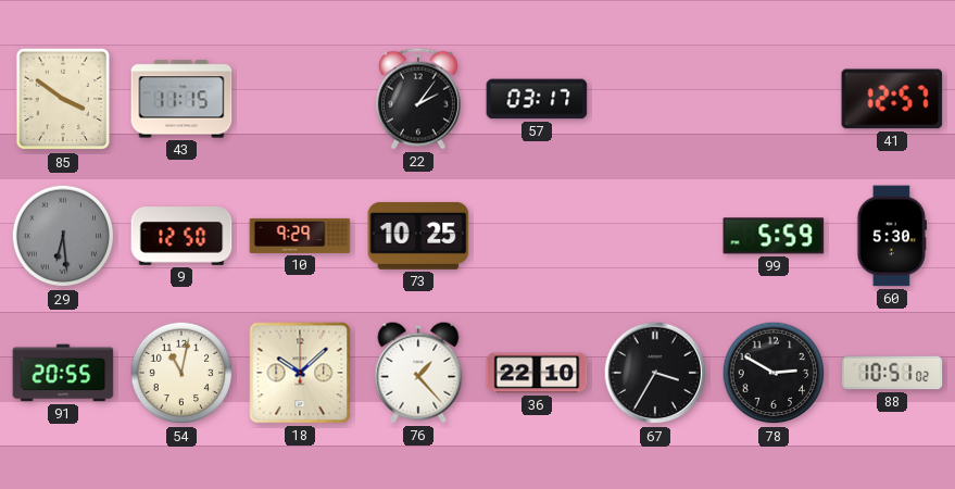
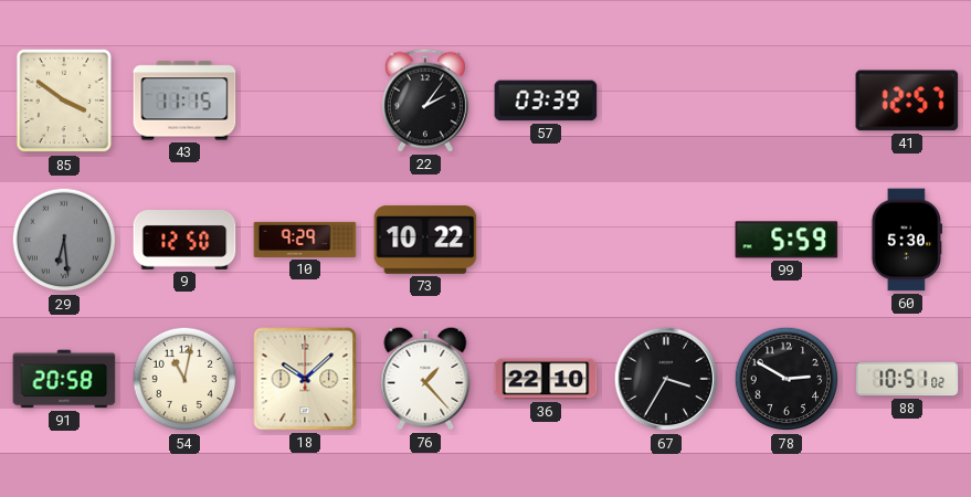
57: 03:17 -> 03:39
73: 10:25 -> 10:22
91: 20:55 -> 20:58
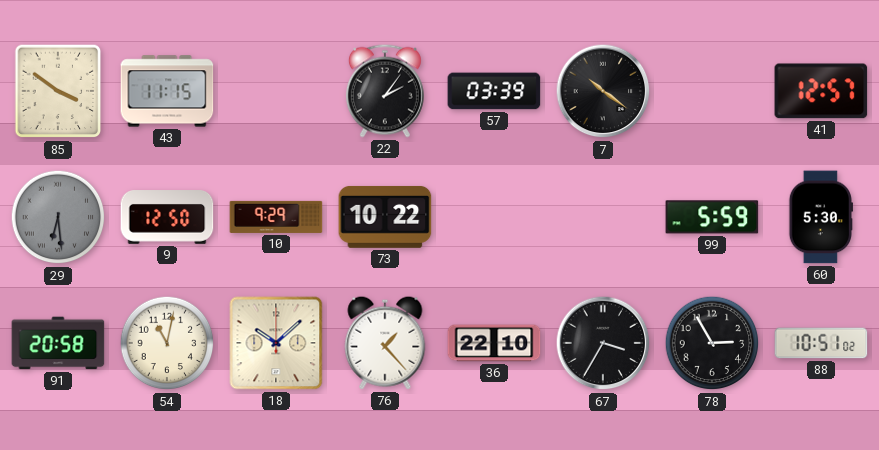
7: none -> 10:21
78: 2:50 -> 2:55
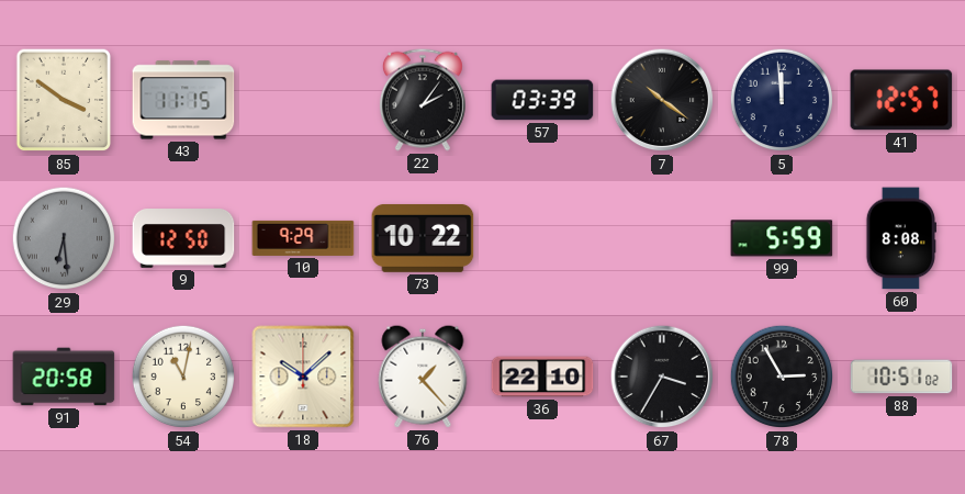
5: none -> 11:59
60: 5:30 -> 8:08
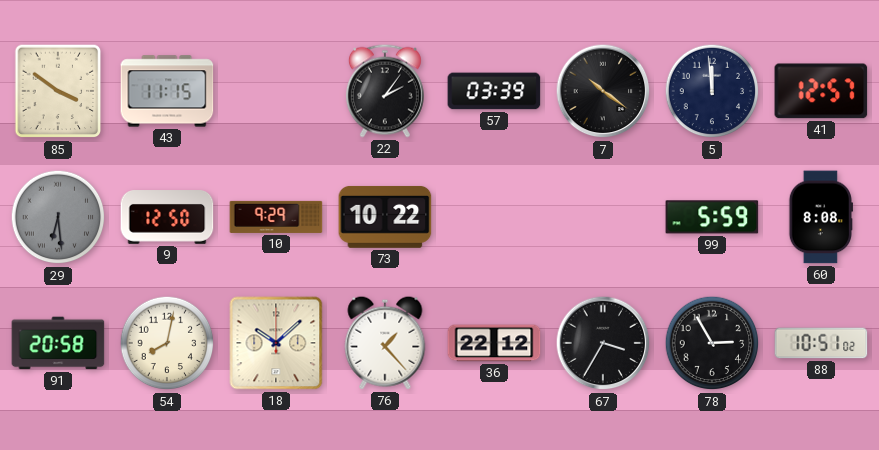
54: 11:02 -> 8:02
36: 22:10 -> 22:12
